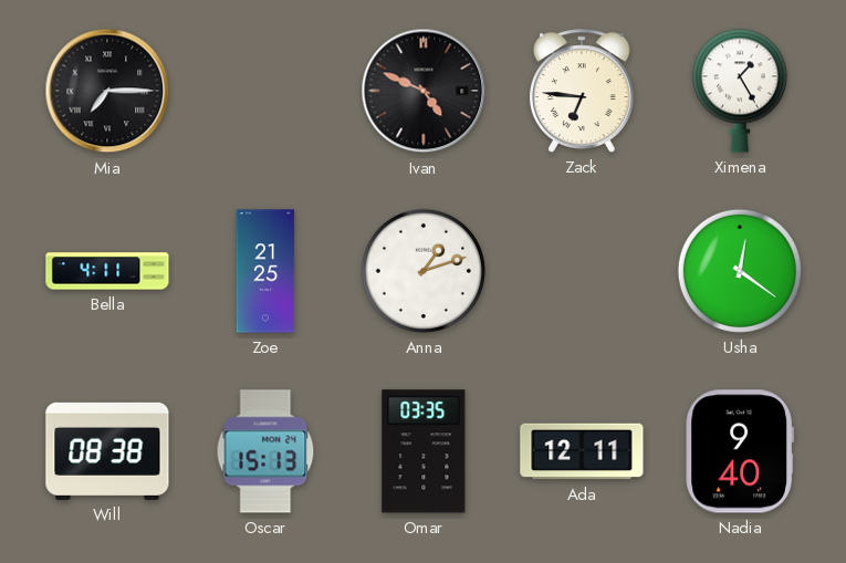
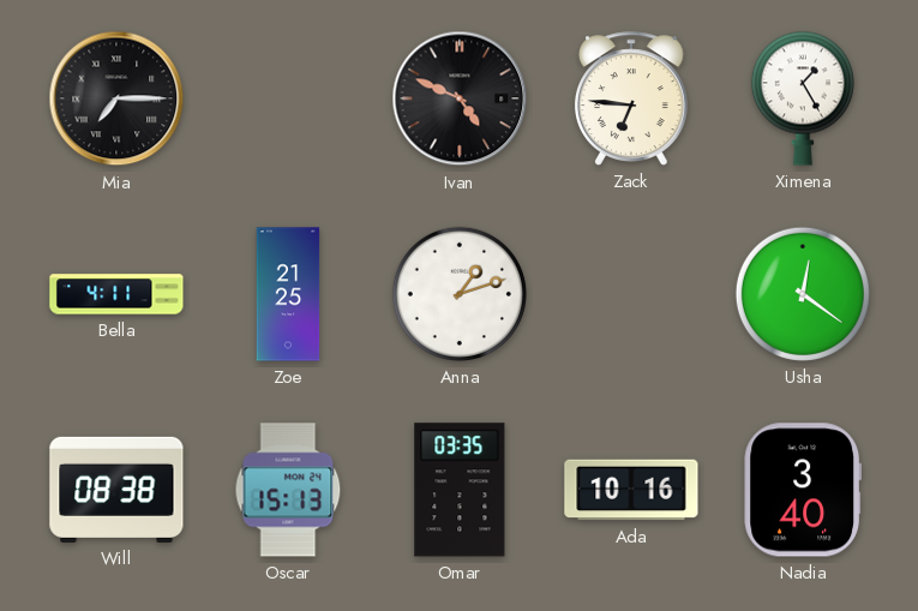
Ada: 12:11 -> 10:16
Nadia: 9:40 -> 3:40
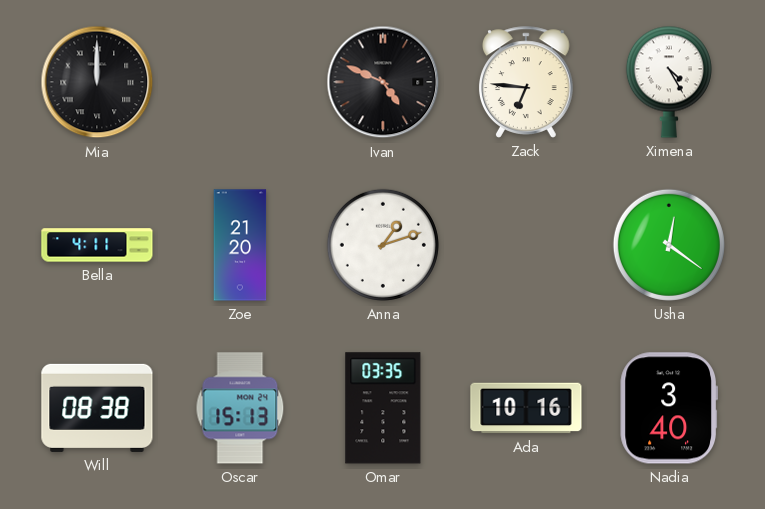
Mia: 7:15 -> 12:00
Ximena: 1:25 -> 4:25
Zoe: 21:25 -> 21:20
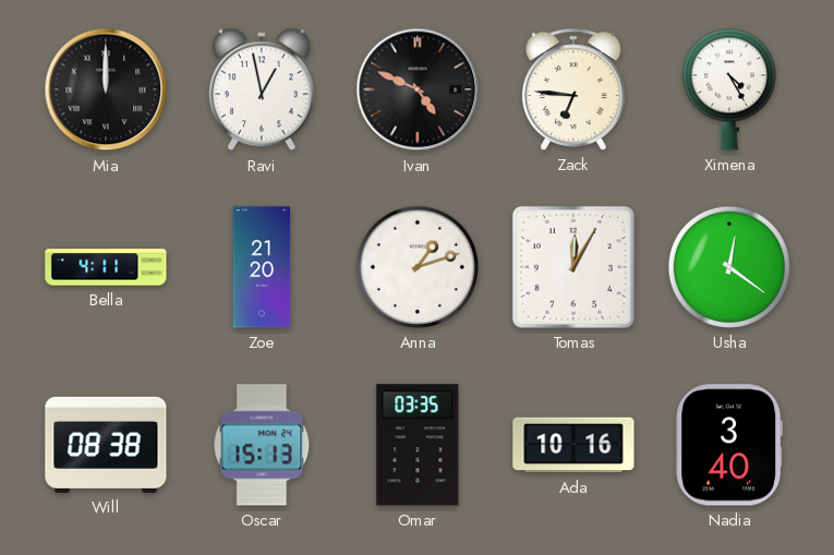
Ravi: none -> 12:58
Tomas: none -> 12:05
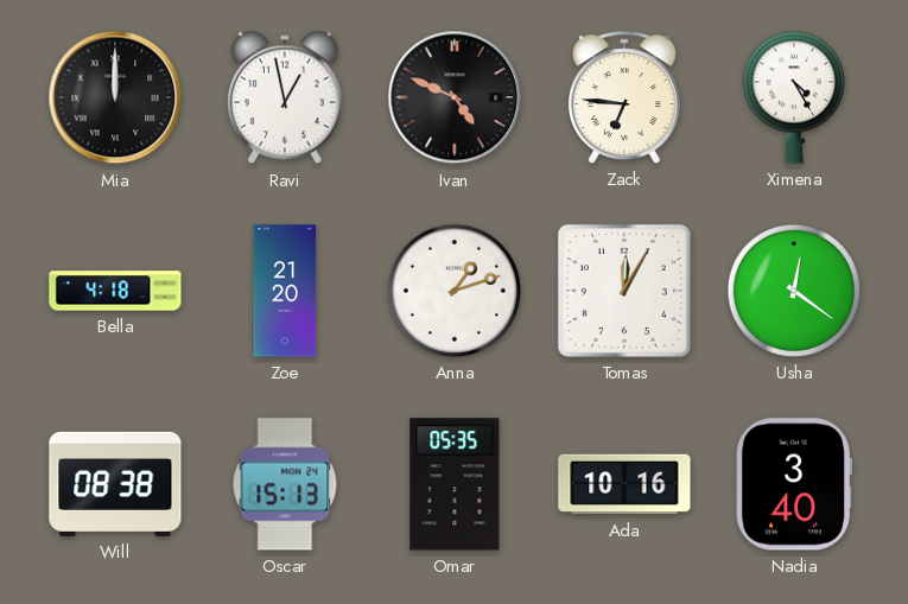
Bella: 4:11 -> 4:18
Omar: 03:35 -> 05:35
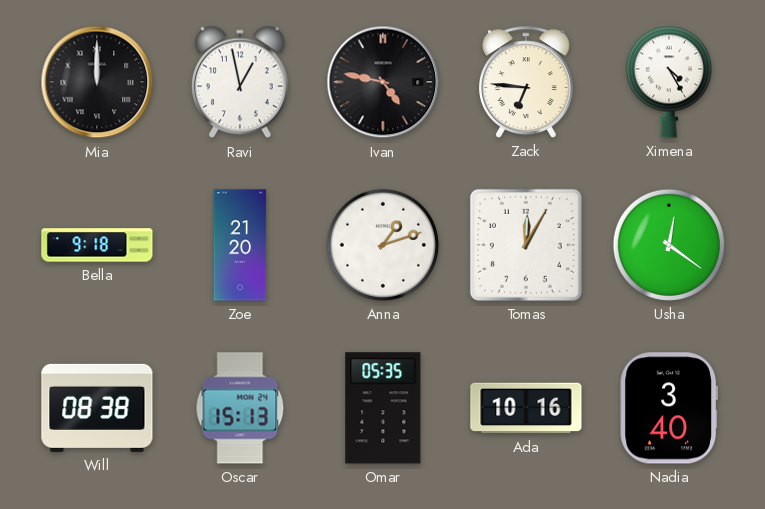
Ivan: 4:49 -> 4:47
Bella: 4:18 -> 9:18
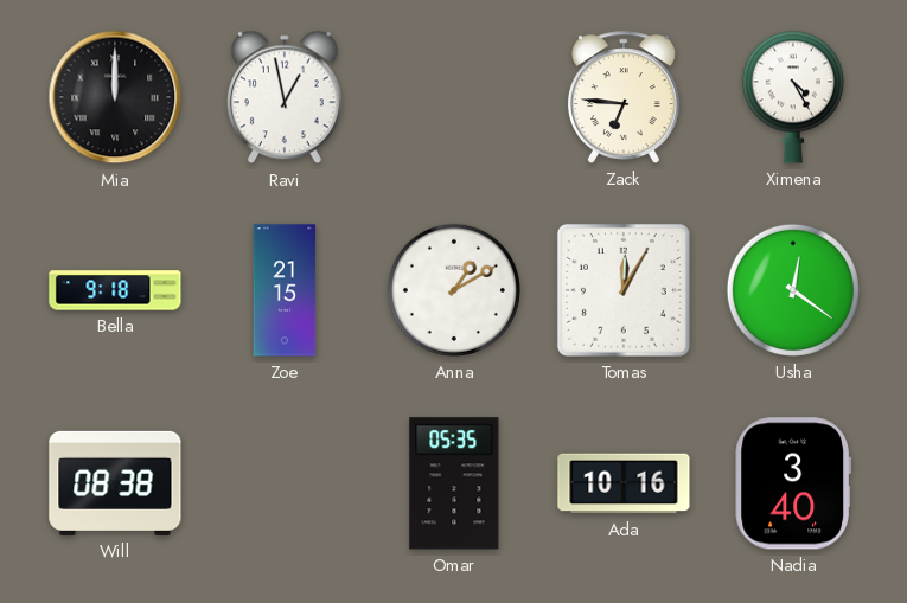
Ivan: 4:47 -> none
Zoe: 21:20 -> 21:15
Anna: 1:12 -> 1:10
Oscar: 15:13 -> none
